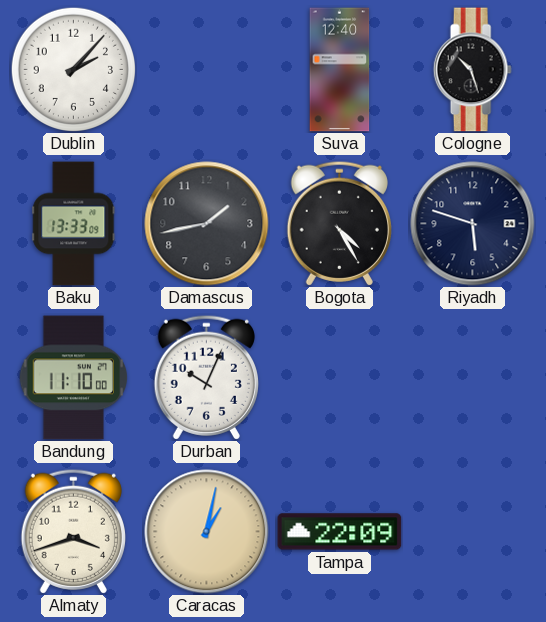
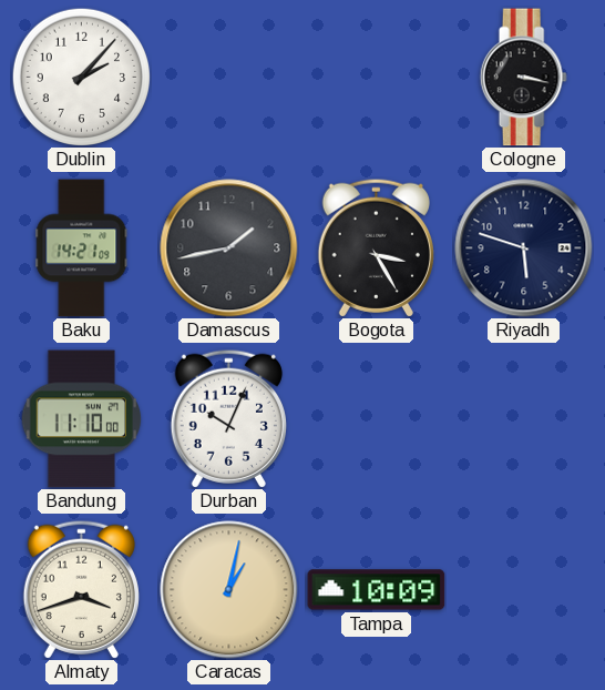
Suva: 12:40 -> none
Cologne: 10:27 -> 3:17
Baku: 13:33 -> 14:21
Bogota: 4:25 -> 3:25
Tampa: 22:09 -> 10:09
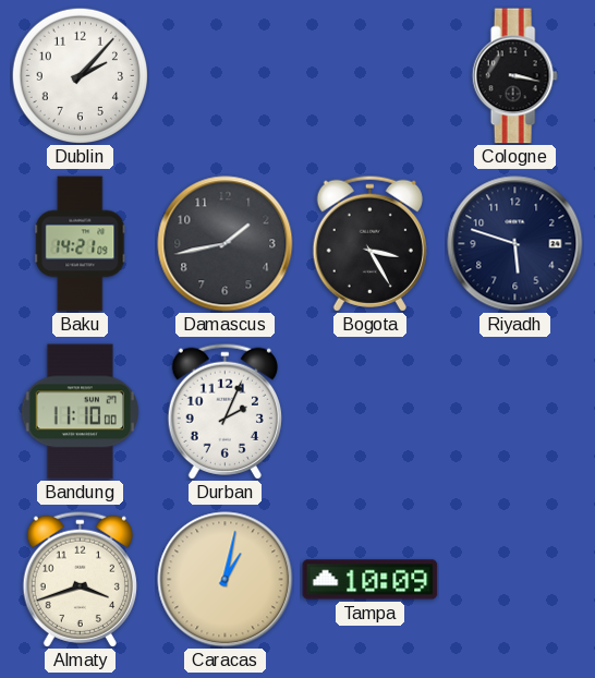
Durban: 10:04 -> 2:04
